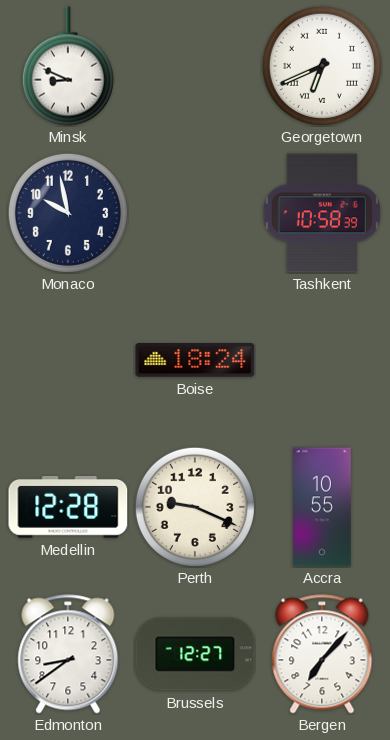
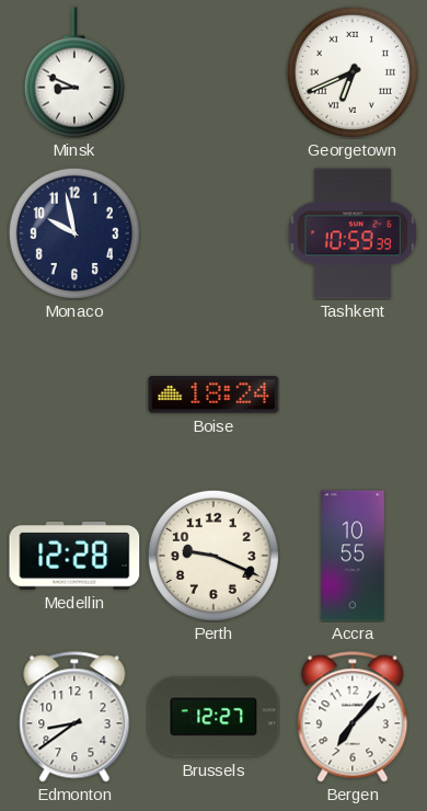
Tashkent: 10:58 -> 10:59
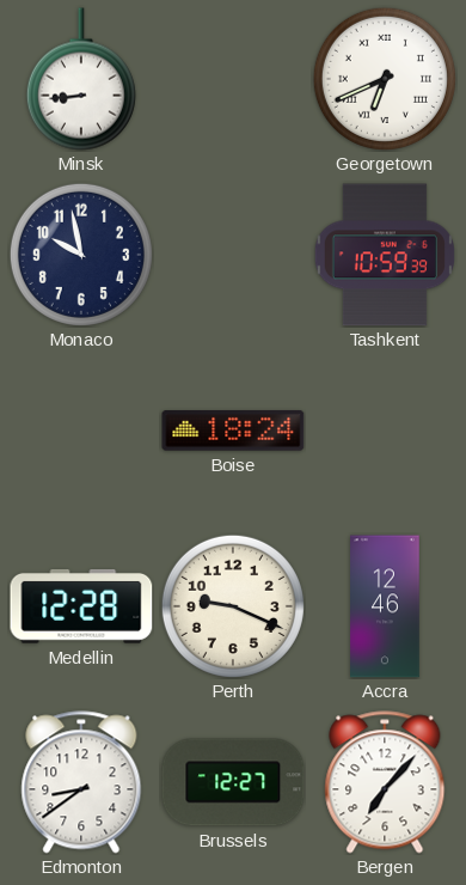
Minsk: 8:49 -> 8:44
Accra: 10:55 -> 12:46
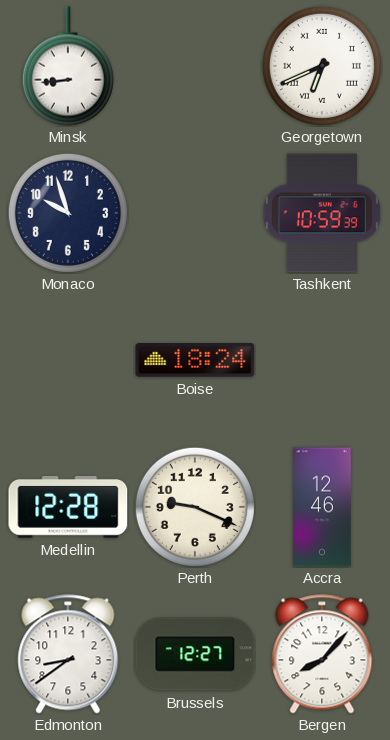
Monaco: 9:58 -> 9:57
Bergen: 7:07 -> 8:07
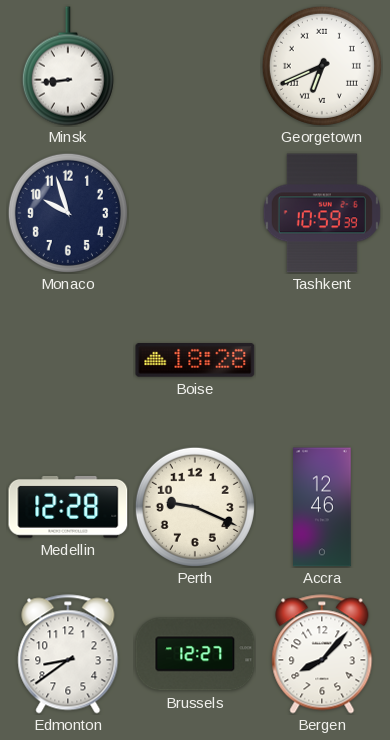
Boise: 18:24 -> 18:28
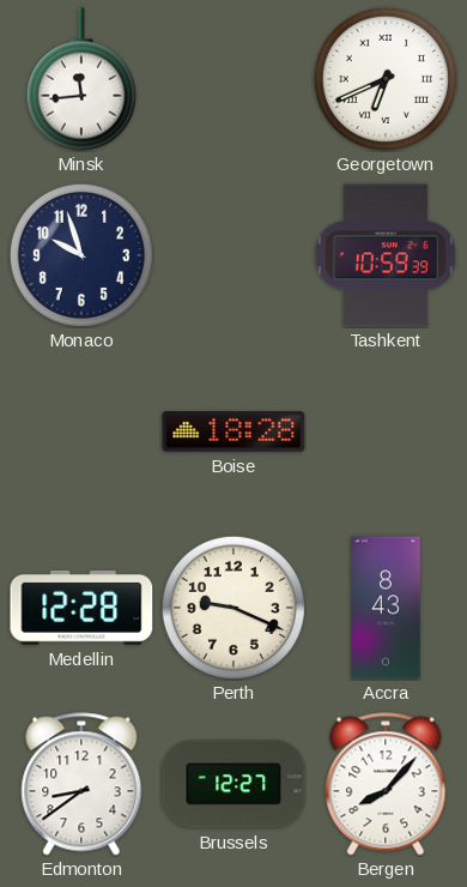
Minsk: 8:44 -> 11:44
Accra: 12:46 -> 8:43
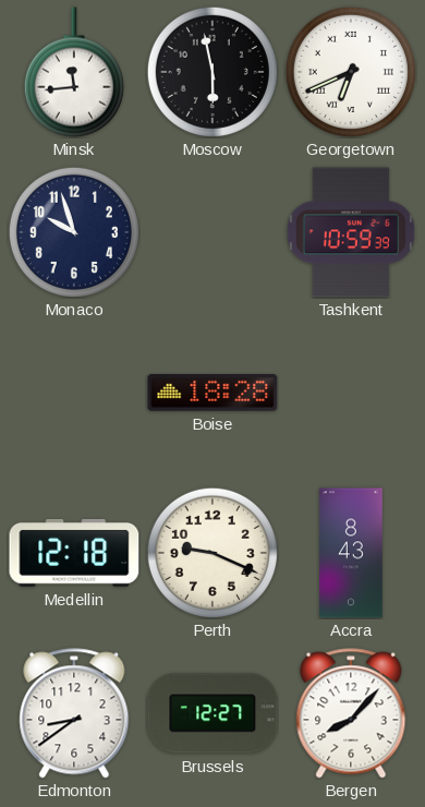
Moscow: none -> 5:58
Medellin: 12:28 -> 12:18
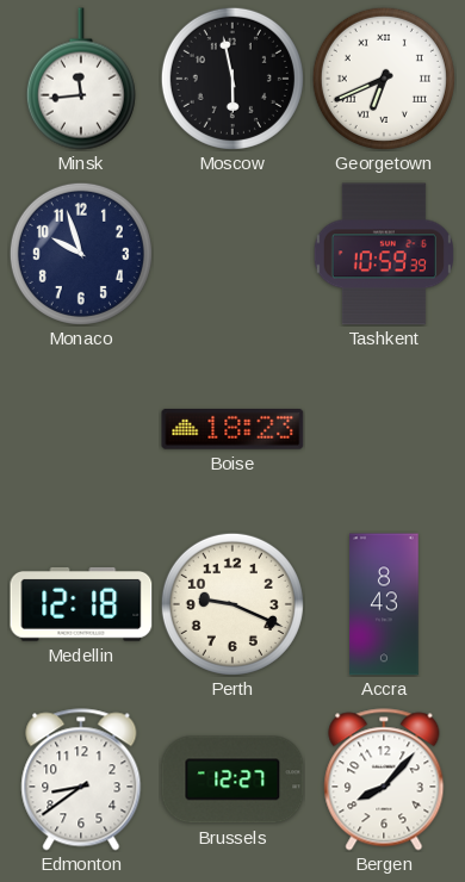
Boise: 18:28 -> 18:23
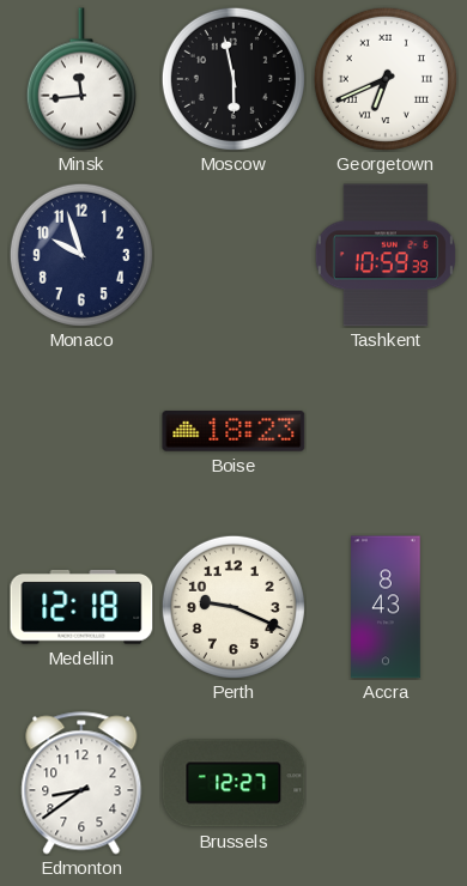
Bergen: 8:07 -> none
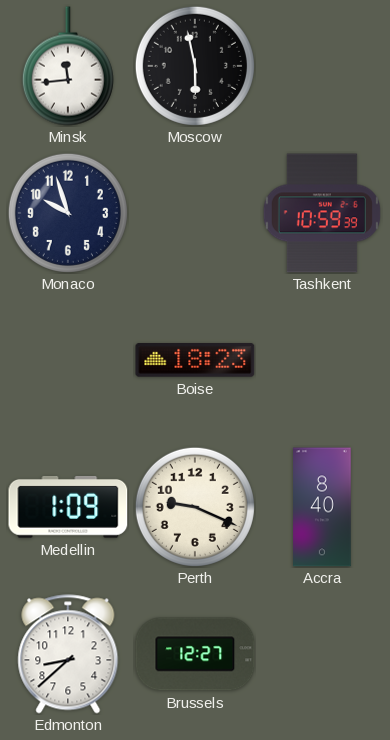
Georgetown: 6:41 -> none
Medellin: 12:18 -> 1:09
Accra: 8:43 -> 8:40
Edmonton: 8:39 -> 8:38
